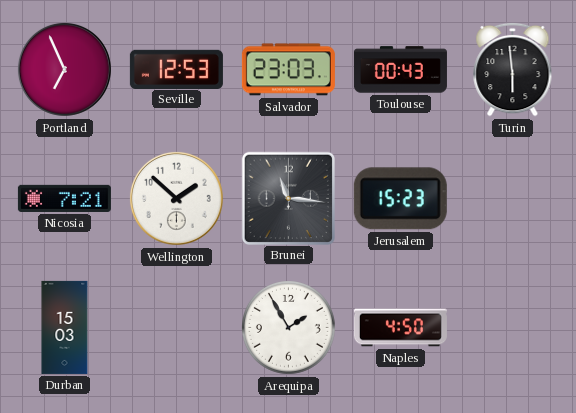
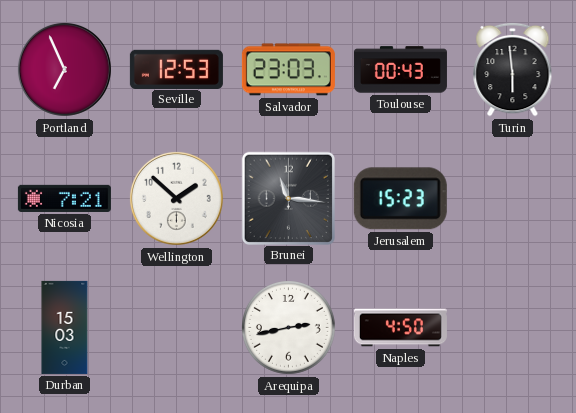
Arequipa: 1:55 -> 2:43
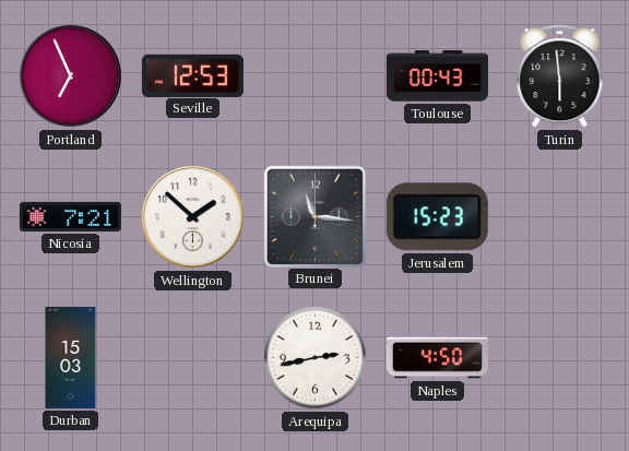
Salvador: 23:03 -> none
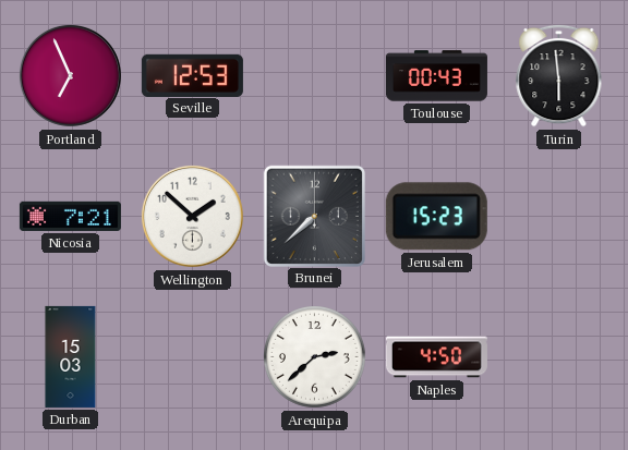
Brunei: 11:16 -> 7:38
Arequipa: 2:43 -> 2:38
